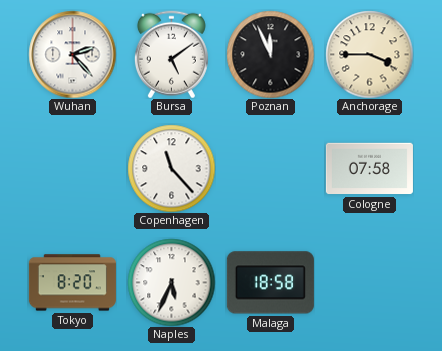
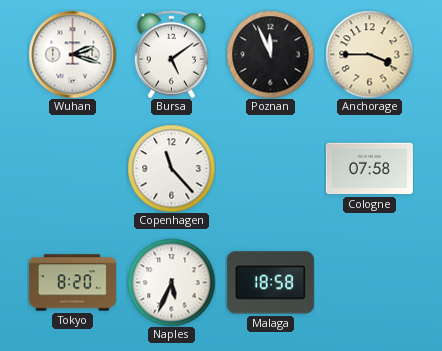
Wuhan: 2:23 -> 2:18
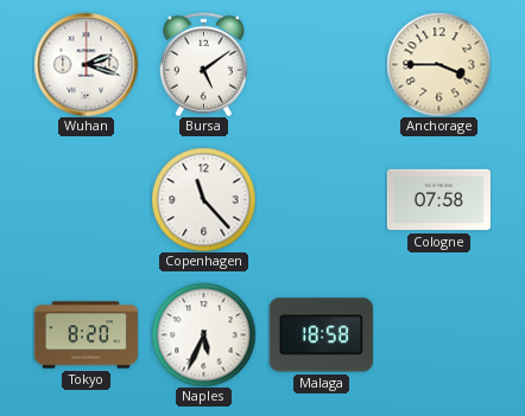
Poznan: 11:56 -> none
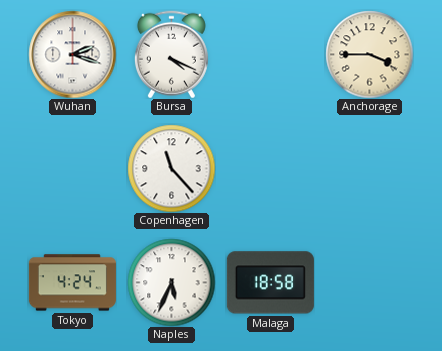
Bursa: 5:09 -> 4:19
Cologne: 07:58 -> none
Tokyo: 8:20 -> 4:24
